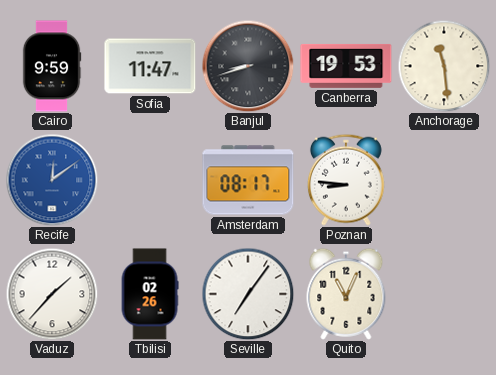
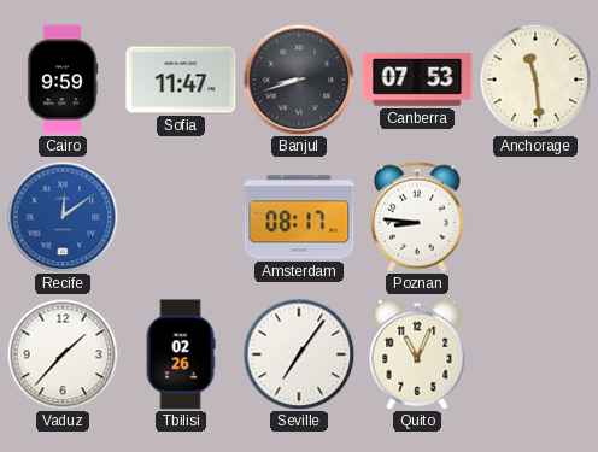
Canberra: 19:53 -> 07:53
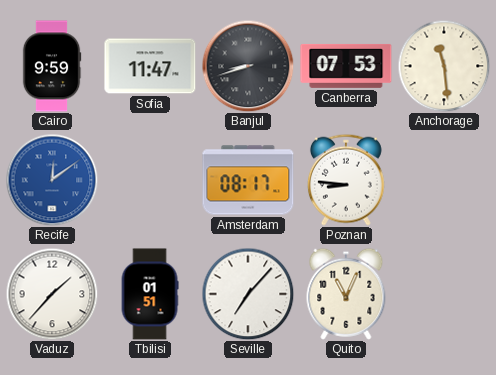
Tbilisi: 02:26 -> 01:51
Seville: 7:06 -> 7:07
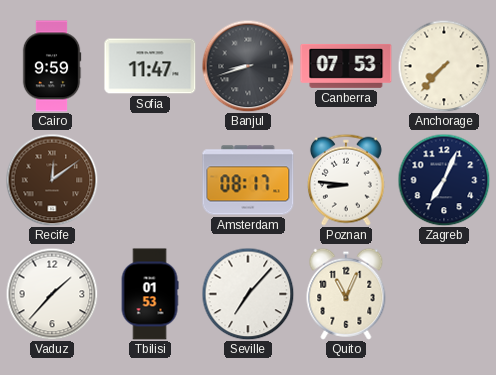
Anchorage: 11:29 -> 7:37
Recife dial: blue -> brown
Zagreb: none -> 7:04
Tbilisi: 01:51 -> 01:53
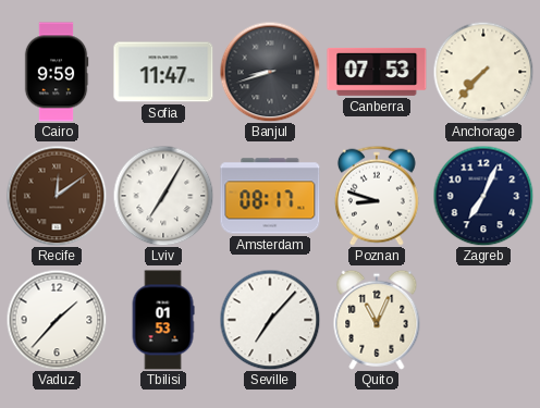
Lviv: none -> 7:05
Poznan: 8:46 -> 8:48
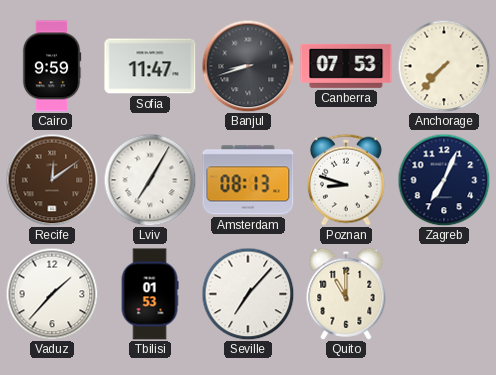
Amsterdam: 08:17 -> 08:13
Quito: 11:04 -> 11:00
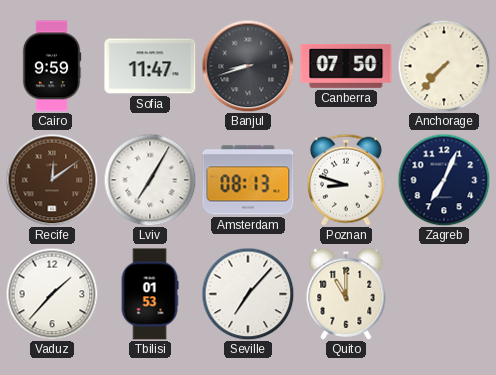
Canberra: 07:53 -> 07:50
